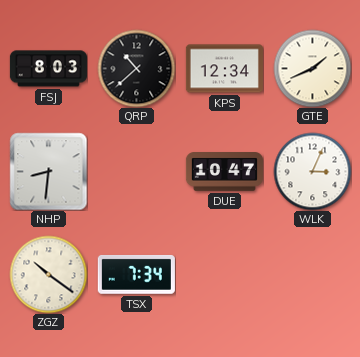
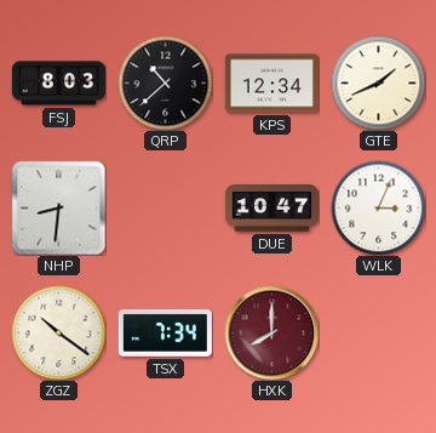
HXK: none -> 8:00
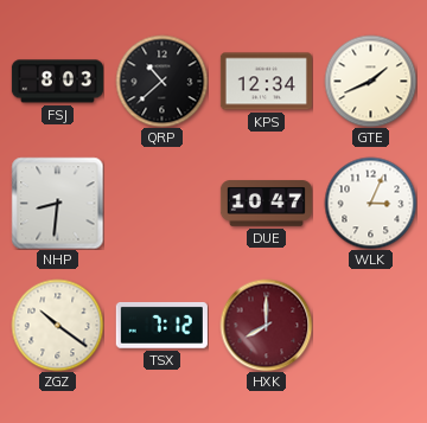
TSX: 7:34 -> 7:12
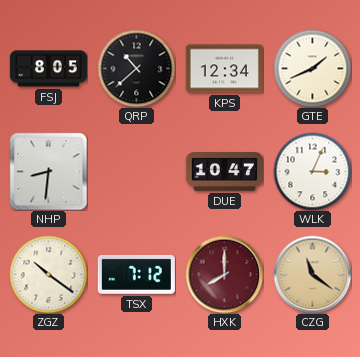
FSJ: 8:03 -> 8:05
CZG: none -> 11:21
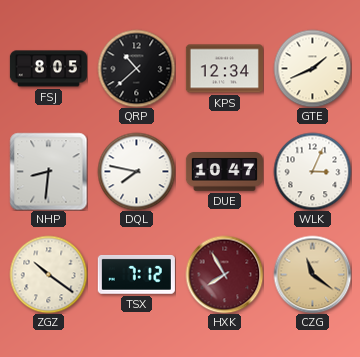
DQL: none -> 7:47
HXK: 8:00 -> 7:55
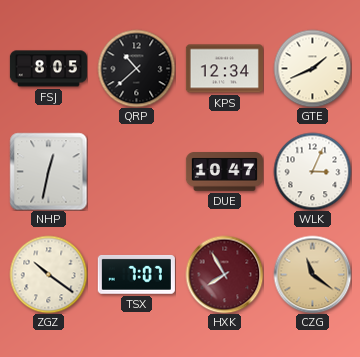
NHP: 8:31 -> 12:32
DQL: 7:47 -> none
TSX: 7:12 -> 7:07
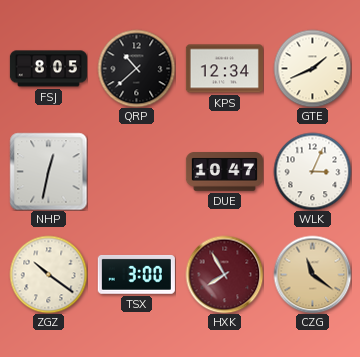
TSX: 7:07 -> 3:00
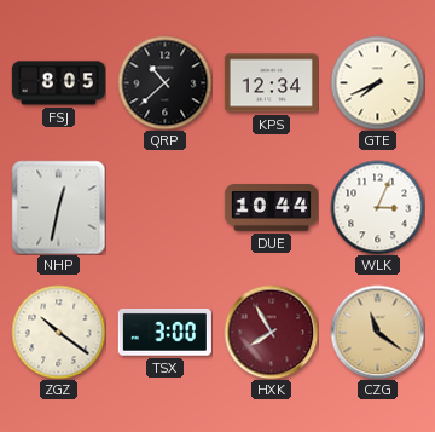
GTE: 1:41 -> 7:41
DUE: 10:47 -> 10:44
